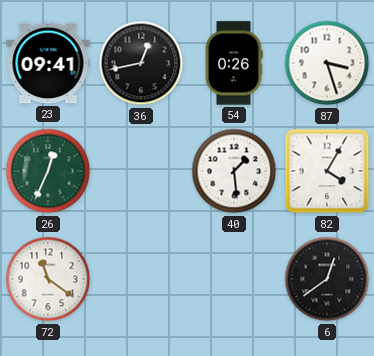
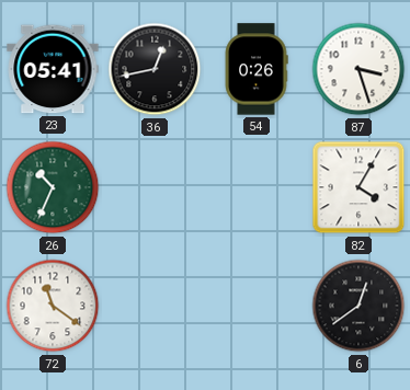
23: 09:41 -> 05:41
26: 12:34 -> 10:34
40: 1:29 -> none
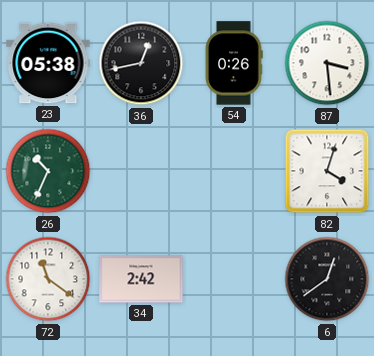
23: 05:41 -> 05:38
87: 3:27 -> 3:29
82: 4:05 -> 4:03
34: none -> 2:42
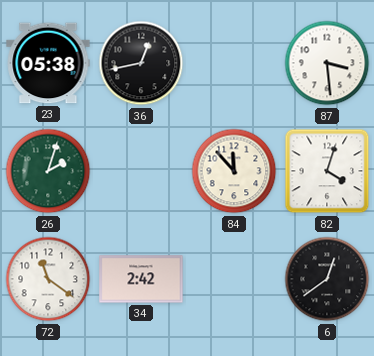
54: 0:26 -> none
26: 10:34 -> 2:03
84: none -> 11:53
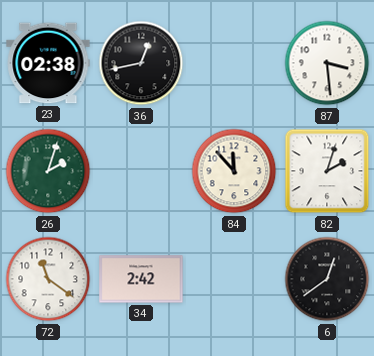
23: 05:38 -> 02:38
82: 4:03 -> 2:03
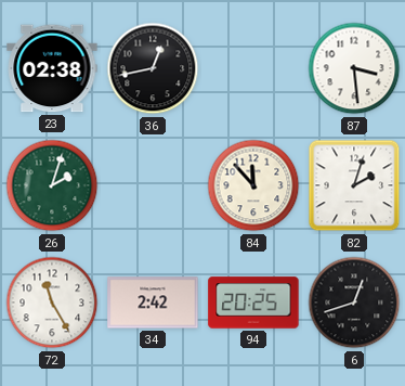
72: 11:21 -> 11:25
94: none -> 20:25
6: 12:39 -> 12:42
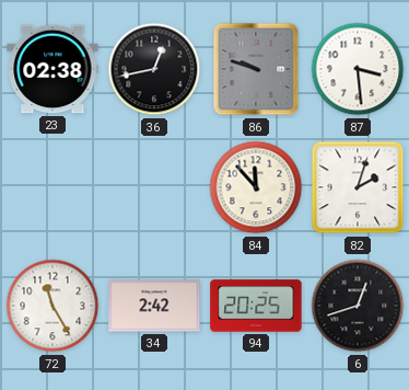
86: none -> 9:48
26: 2:03 -> none
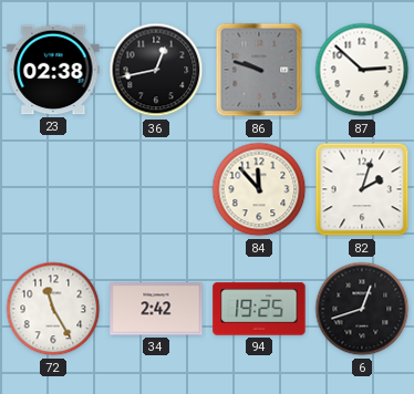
87: 3:29 -> 2:52
94: 20:25 -> 19:25
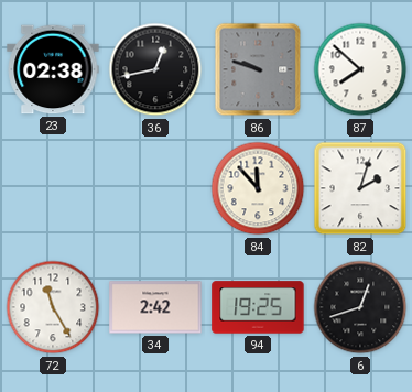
87: 2:52 -> 7:52
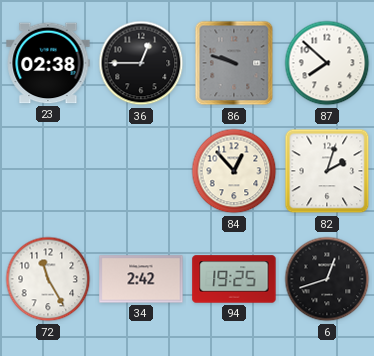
36: 12:43 -> 12:45
84: 11:53 -> 12:53
